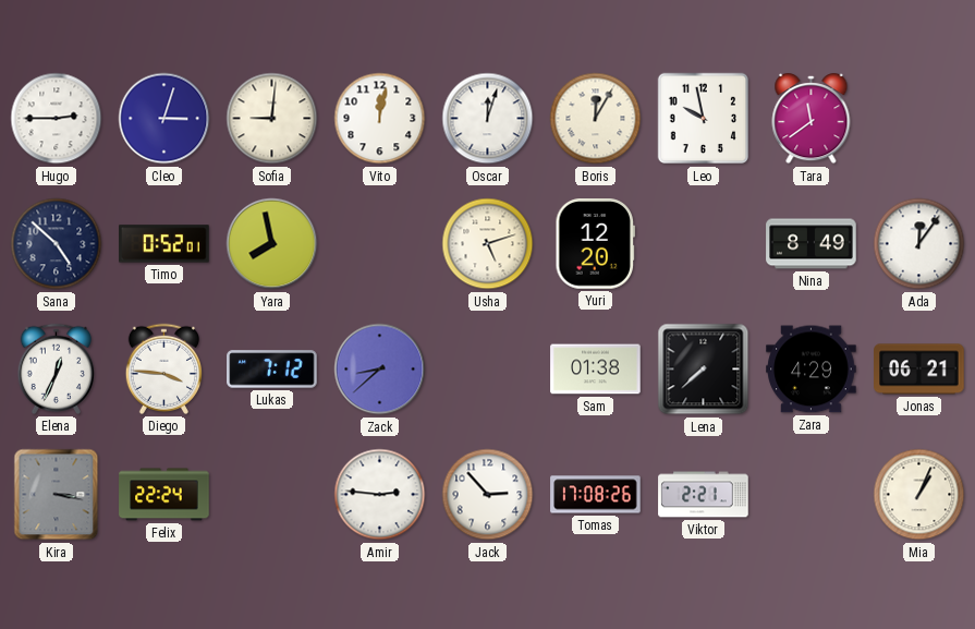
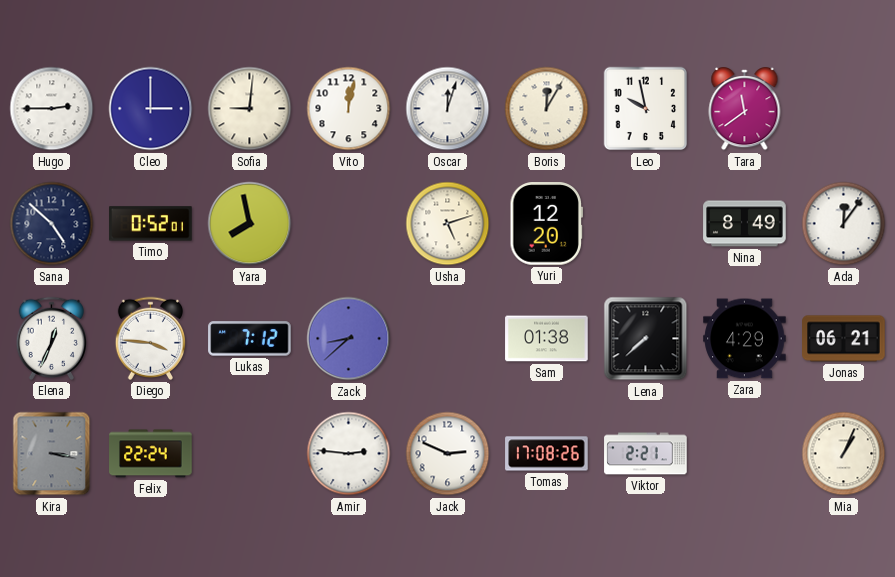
Cleo: 3:03 -> 3:00
Jack: 2:53 -> 2:49
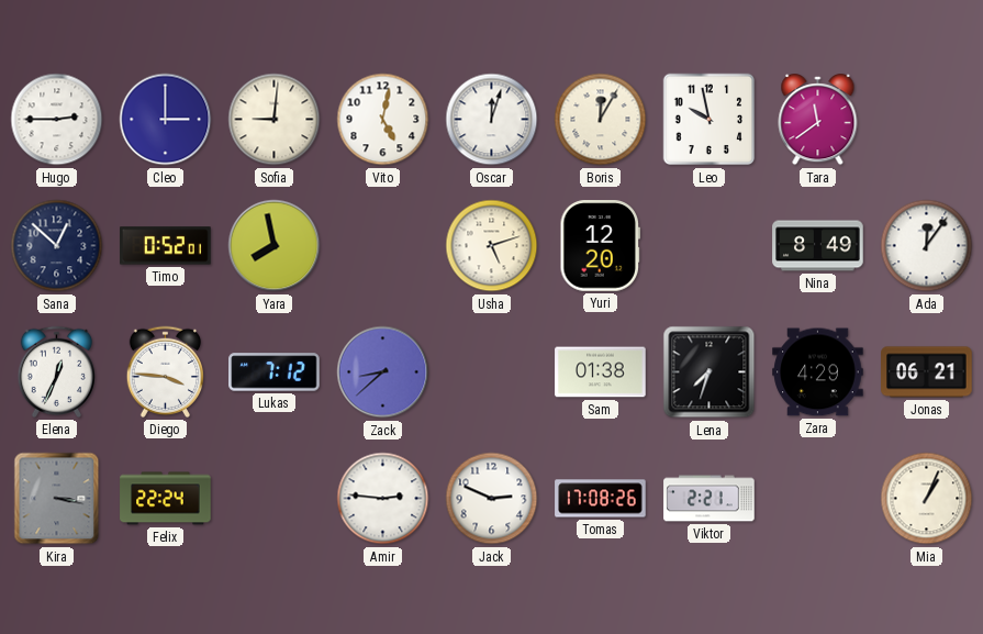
Vito: 12:02 -> 5:02
Sana: 4:52 -> 12:52
Lena: 7:38 -> 7:33
